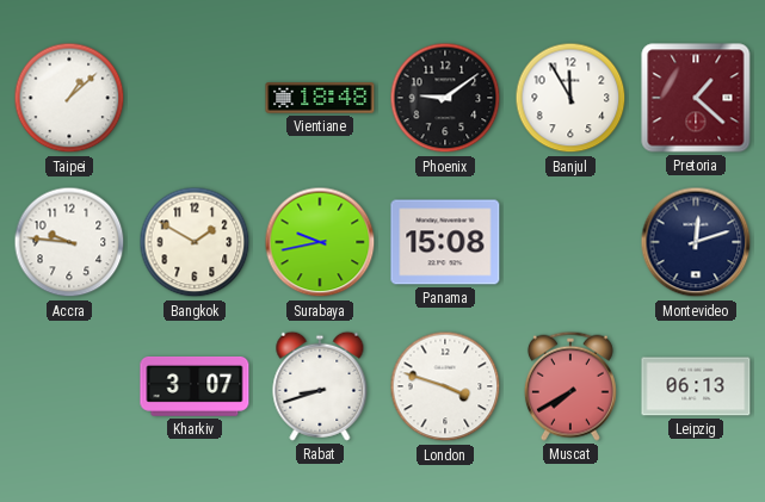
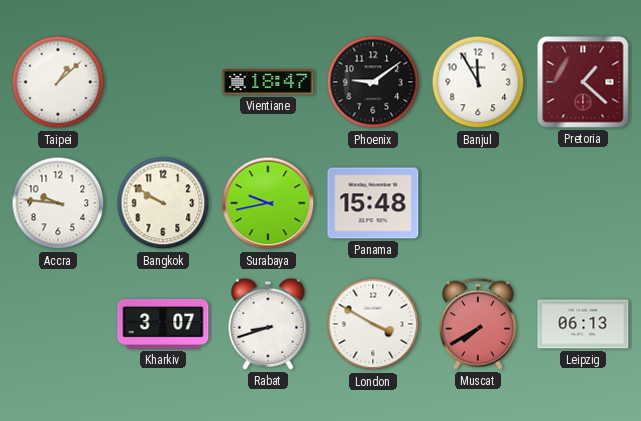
Vientiane: 18:48 -> 18:47
Bangkok: 1:50 -> 9:50
Panama: 15:08 -> 15:48
Montevideo: 12:12 -> none
London: 3:48 -> 3:50
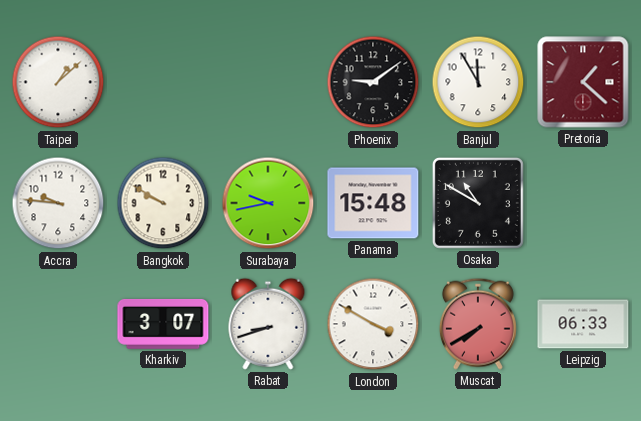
Vientiane: 18:47 -> none
Osaka: none -> 10:50
Leipzig: 06:13 -> 06:33
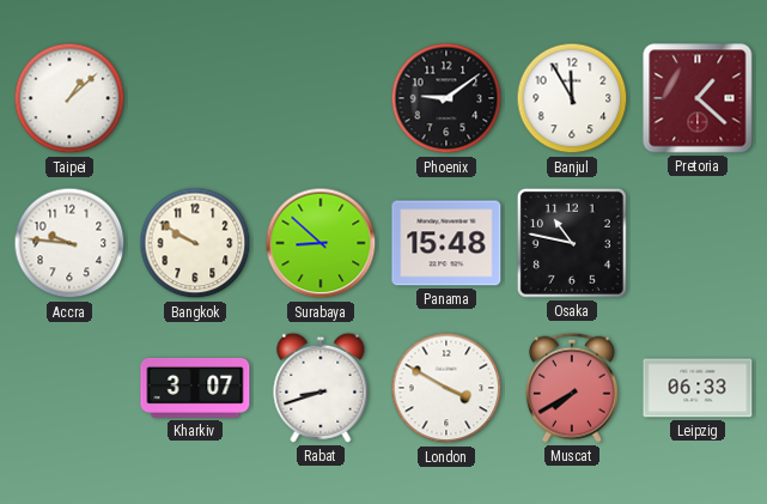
Surabaya: 9:43 -> 8:52
Osaka: 10:50 -> 10:47
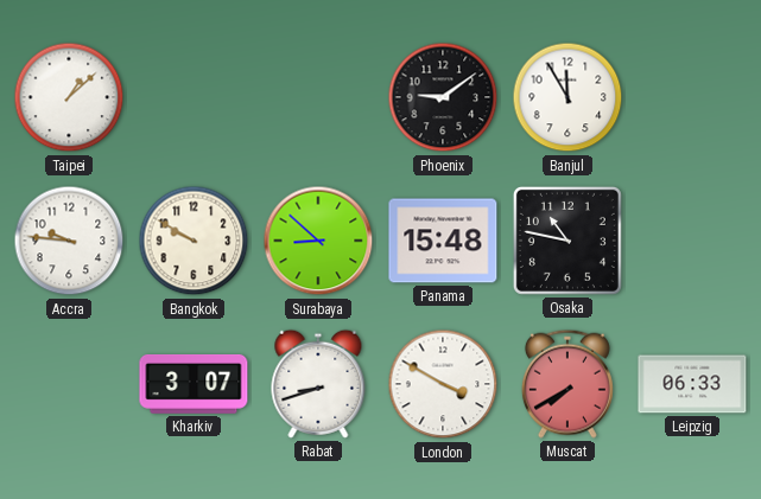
Pretoria: 1:22 -> none
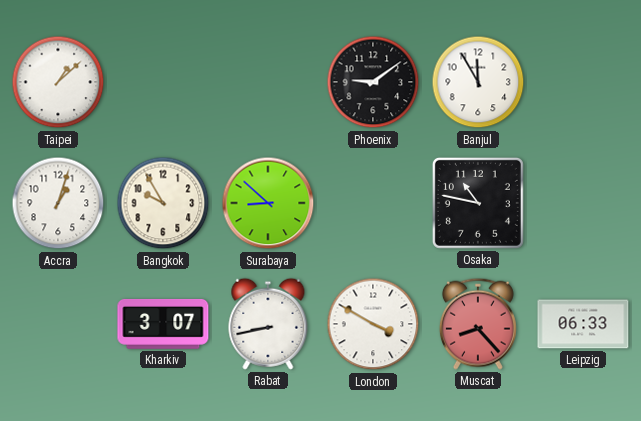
Accra: 9:46 -> 1:03
Bangkok: 9:50 -> 9:55
Panama: 15:48 -> none
Rabat: 8:42 -> 8:43
Muscat: 7:40 -> 8:23
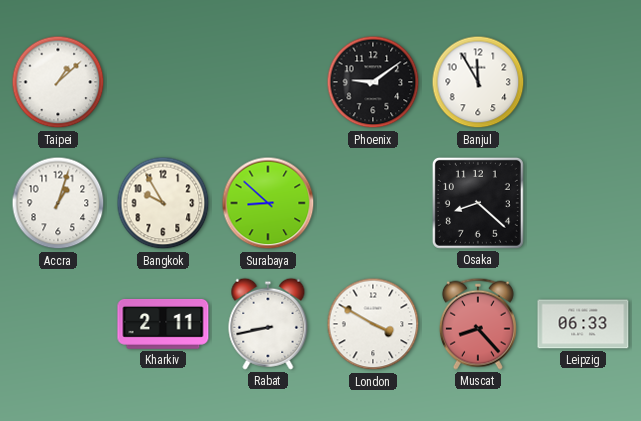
Osaka: 10:47 -> 8:22
Kharkiv: 3:07 -> 2:11
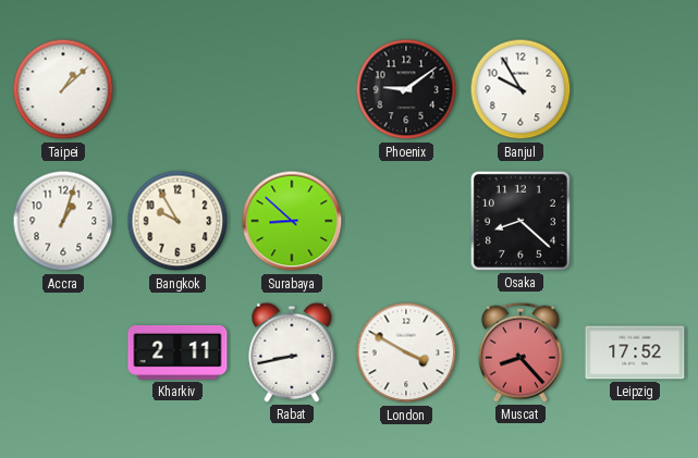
Banjul: 11:55 -> 9:55
Leipzig: 06:33 -> 17:52
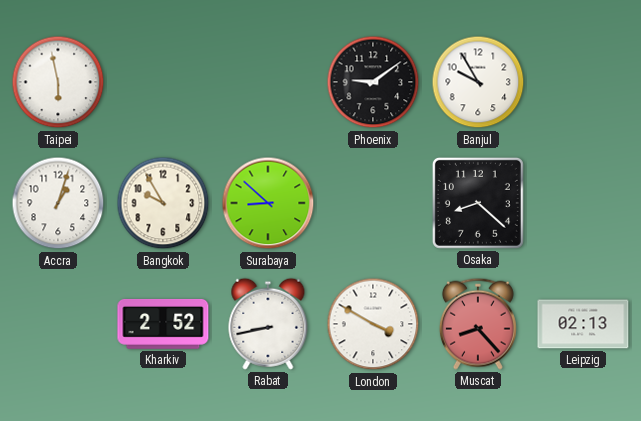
Taipei: 1:08 -> 5:58
Kharkiv: 2:11 -> 2:52
Leipzig: 17:52 -> 02:13
